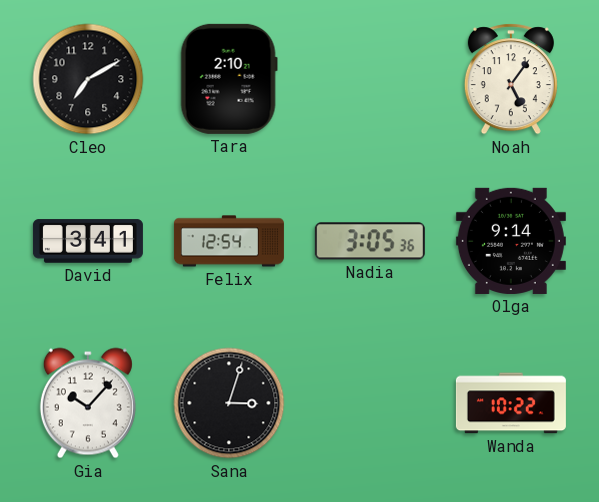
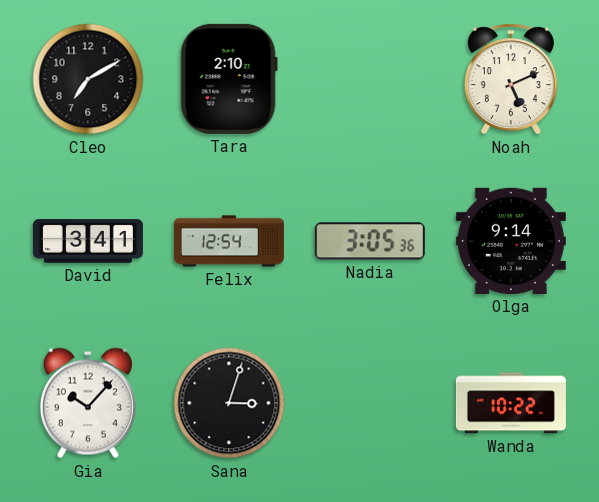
Noah: 5:06 -> 5:11
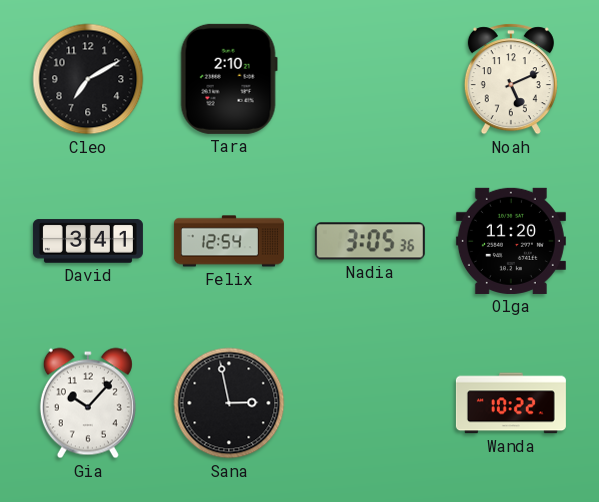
Olga: 9:14 -> 11:20
Sana: 3:03 -> 2:58
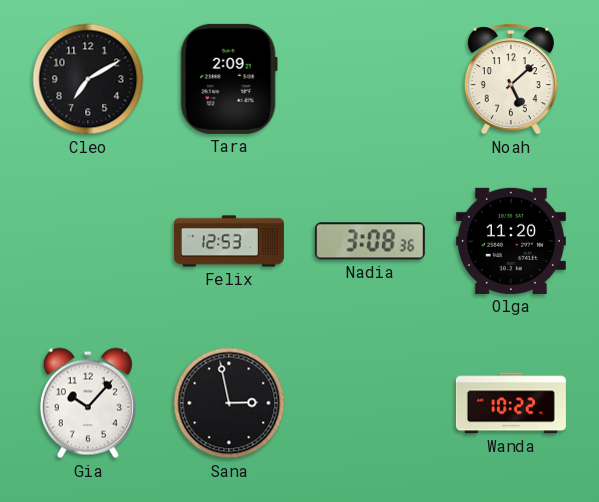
Tara: 2:10 -> 2:09
Noah: 5:11 -> 5:08
David: 3:41 -> none
Felix: 12:54 -> 12:53
Nadia: 3:05 -> 3:08
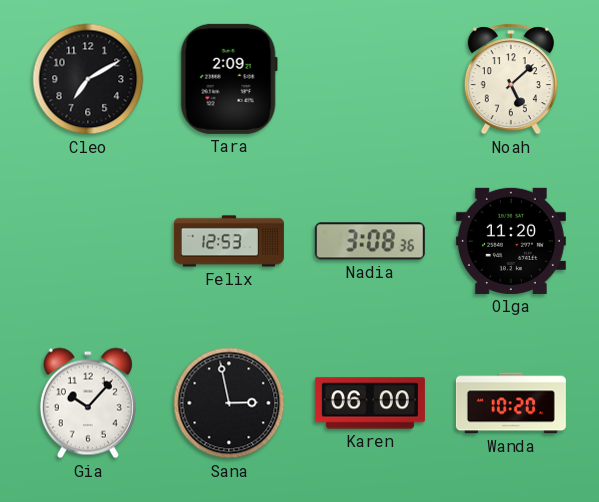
Karen: none -> 06:00
Wanda: 10:22 -> 10:20
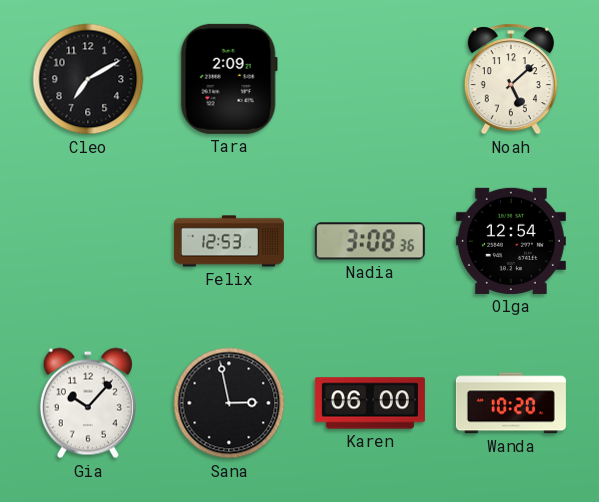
Olga: 11:20 -> 12:54
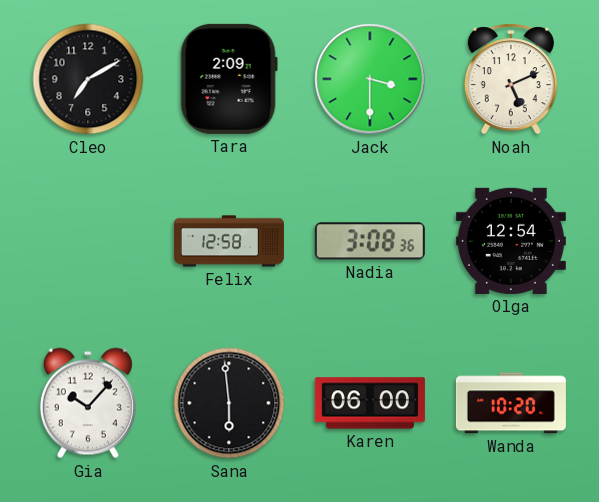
Jack: none -> 3:30
Noah: 5:08 -> 5:11
Felix: 12:53 -> 12:58
Sana: 2:58 -> 5:59
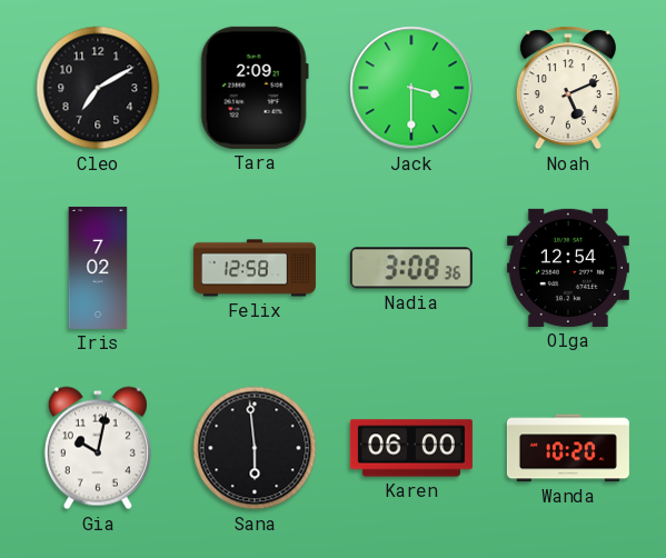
Iris: none -> 7:02
Gia: 10:07 -> 10:02
